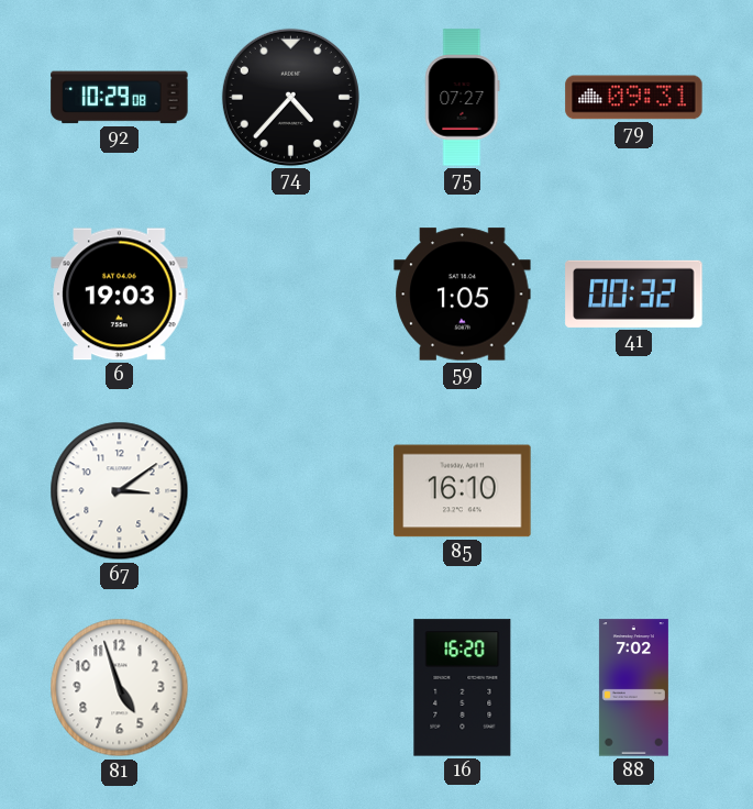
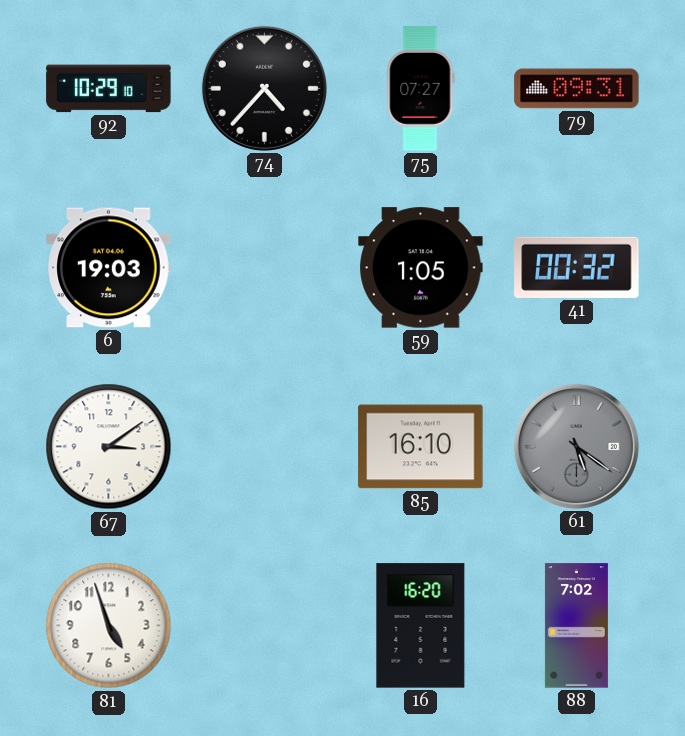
92: 10:29:08 -> 10:29:10
61: none -> 5:21
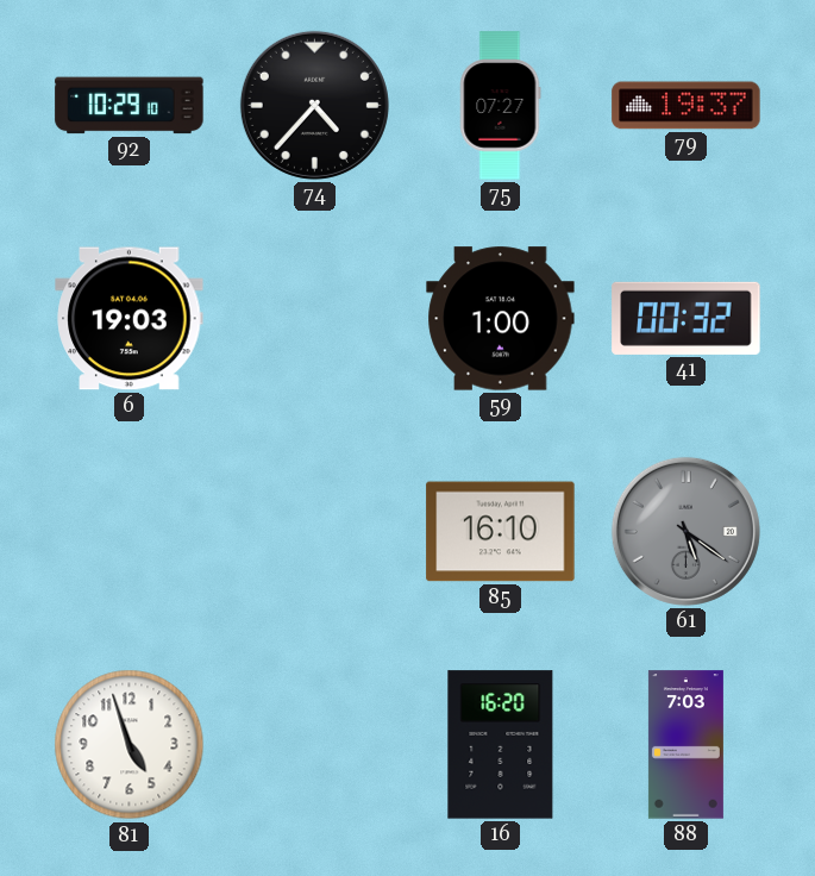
79: 09:31 -> 19:37
59: 1:05 -> 1:00
67: 3:09 -> none
88: 7:02 -> 7:03
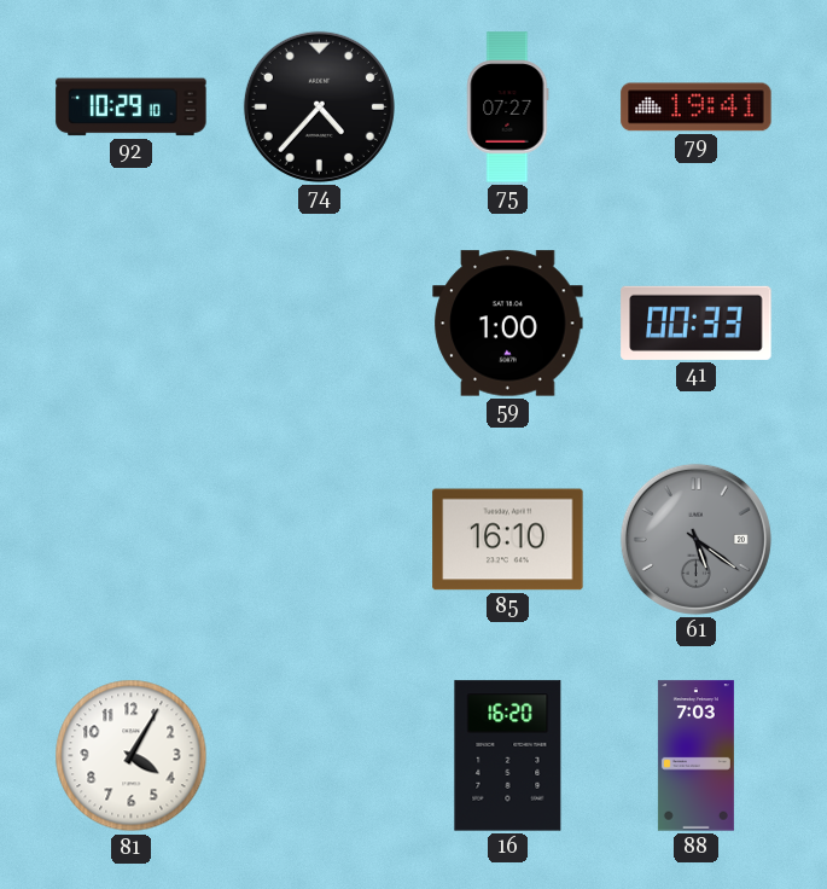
79: 19:37 -> 19:41
6: 19:03 -> none
41: 00:32 -> 00:33
81: 4:57 -> 4:05
